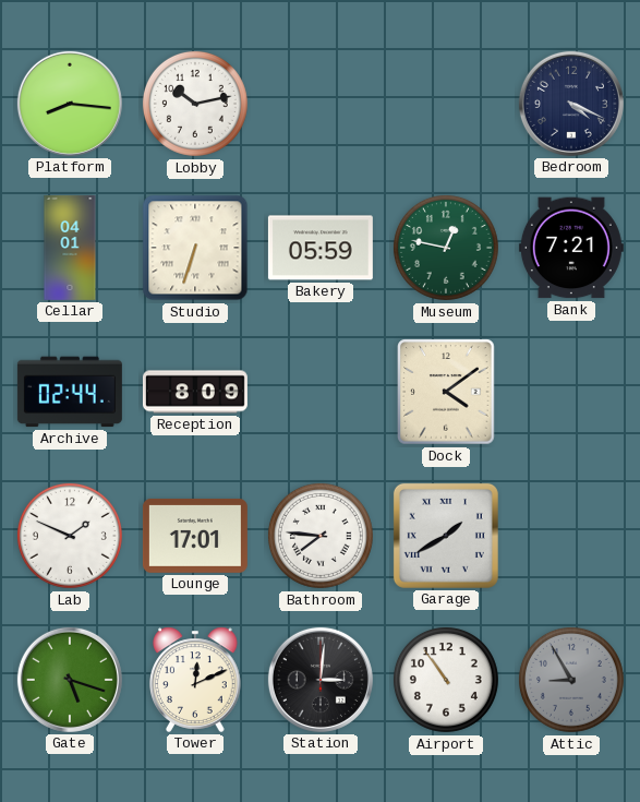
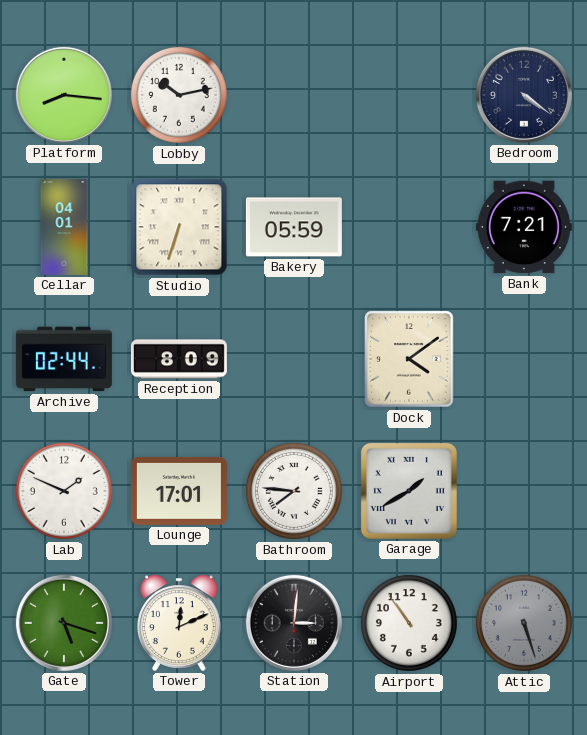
Bedroom: 4:19 -> 4:21
Museum: 12:47 -> none
Attic: 8:55 -> 5:27
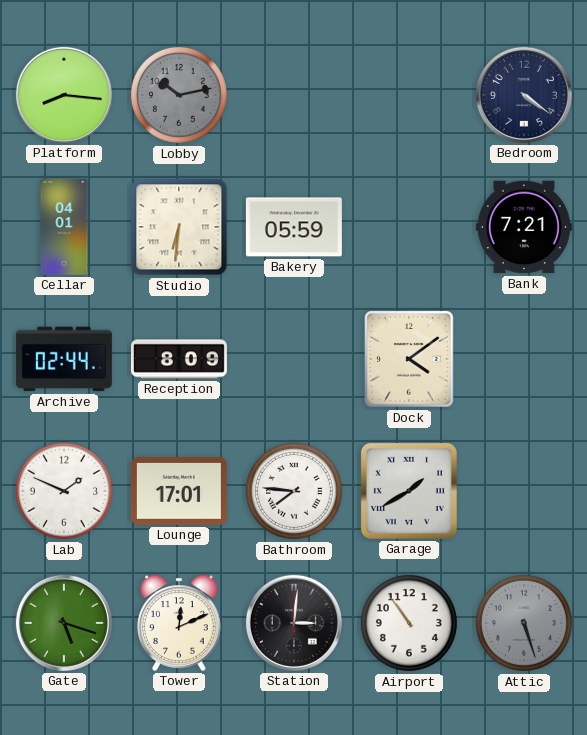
Lobby dial: white -> grey
Studio: 6:33 -> 6:31
